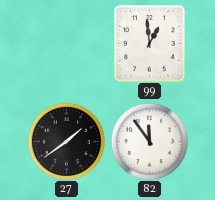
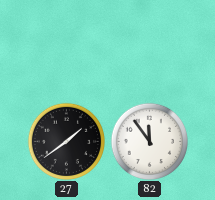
99: 12:59 -> none
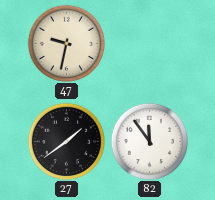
47: none -> 9:32
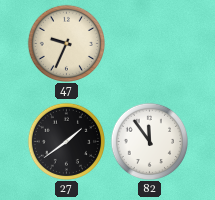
47: 9:32 -> 9:34
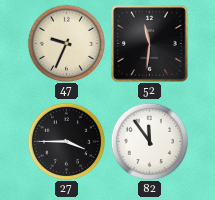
52: none -> 11:31
27: 1:39 -> 3:45
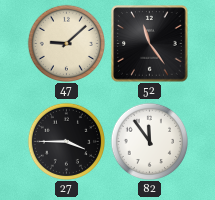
47: 9:34 -> 9:08
52: 11:31 -> 11:24
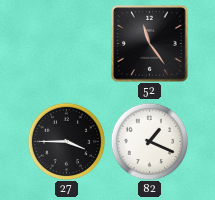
47: 9:08 -> none
82: 11:54 -> 1:19
